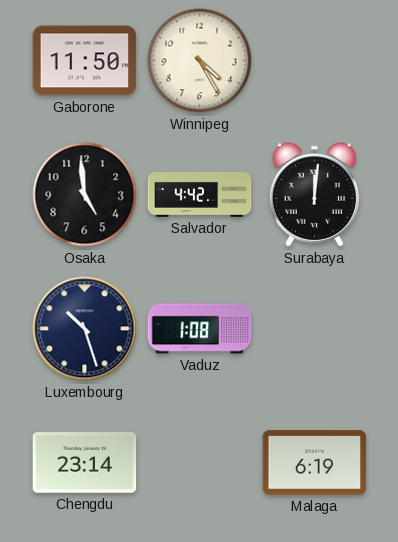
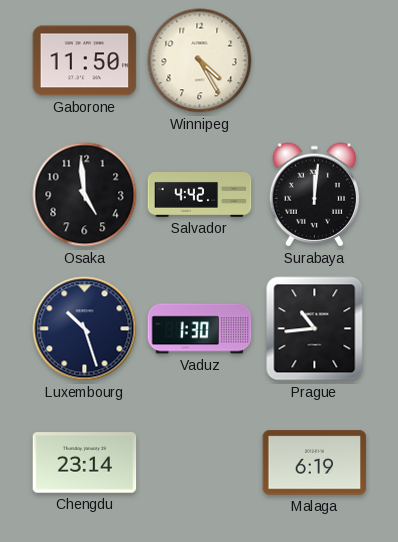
Vaduz: 1:08 -> 1:30
Prague: none -> 10:44
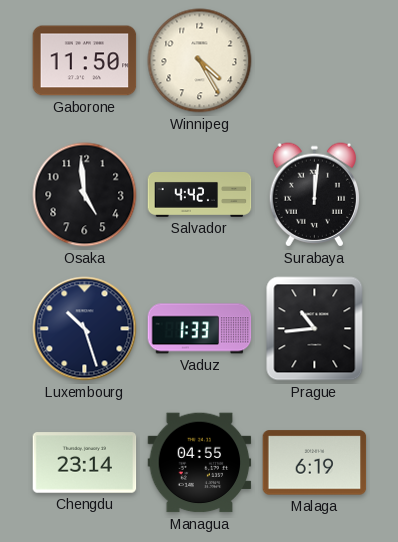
Vaduz: 1:30 -> 1:33
Managua: none -> 04:55
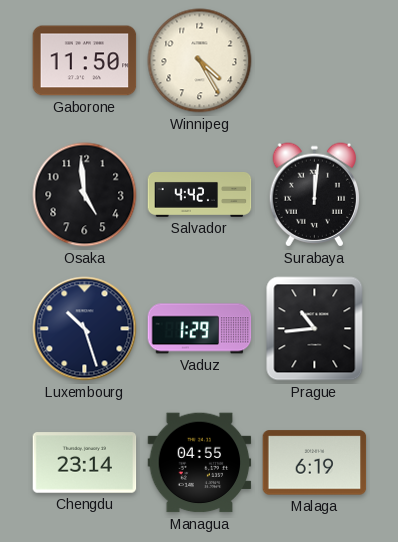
Vaduz: 1:33 -> 1:29
